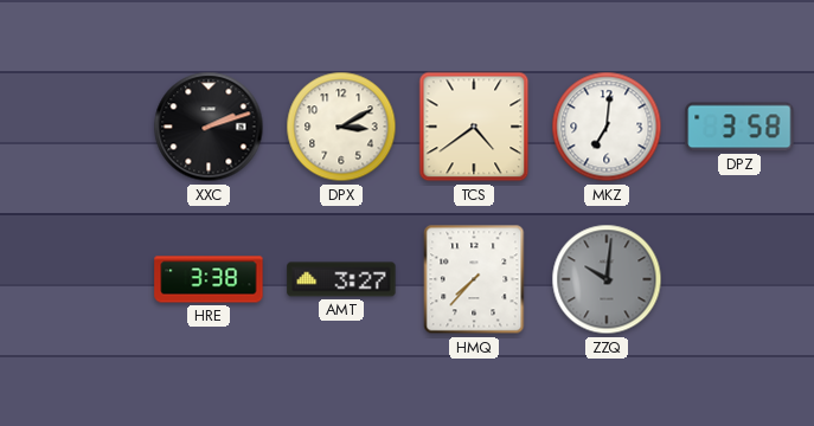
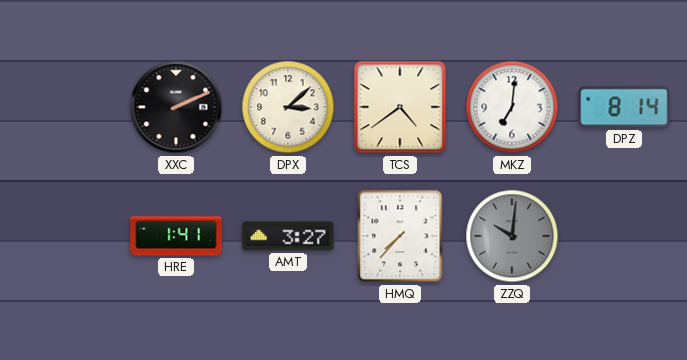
XXC: 2:12 -> 2:11
DPX: 3:10 -> 3:08
DPZ: 3:58 -> 8:14
HRE: 3:38 -> 1:41
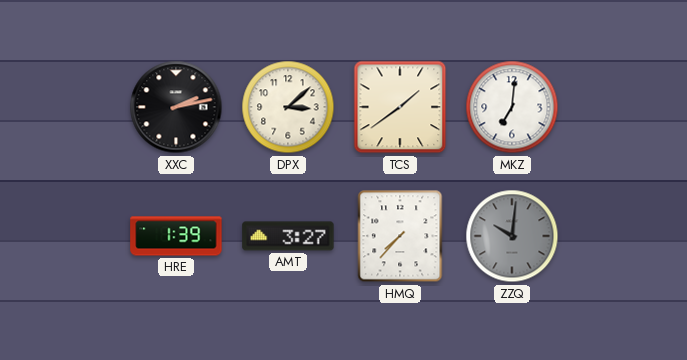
XXC: 2:11 -> 2:13
TCS: 4:39 -> 1:39
DPZ: 8:14 -> none
HRE: 1:41 -> 1:39
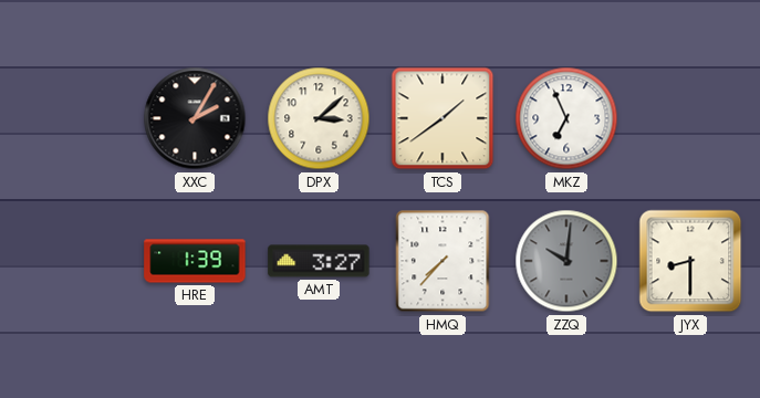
XXC: 2:13 -> 2:05
MKZ: 7:01 -> 6:56
JYX: none -> 8:30
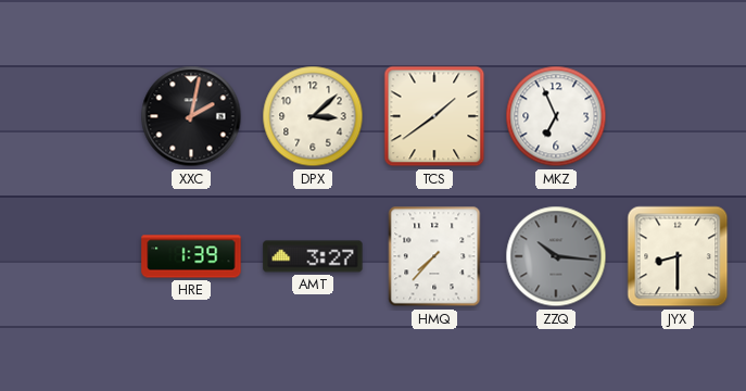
XXC: 2:05 -> 2:02
ZZQ: 10:01 -> 10:16
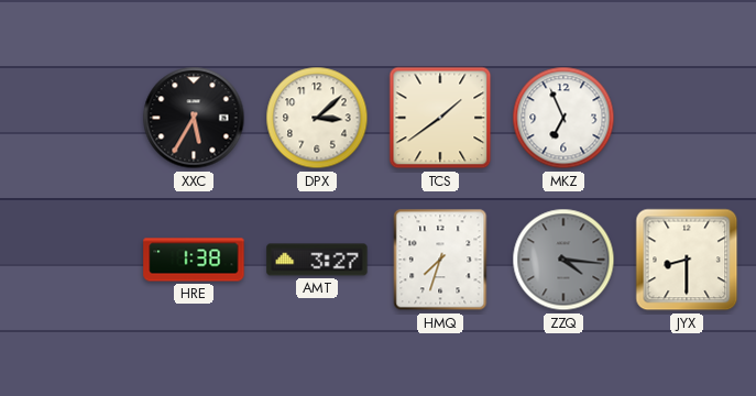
XXC: 2:02 -> 5:35
HRE: 1:39 -> 1:38
HMQ: 7:37 -> 7:33
ZZQ: 10:16 -> 4:16
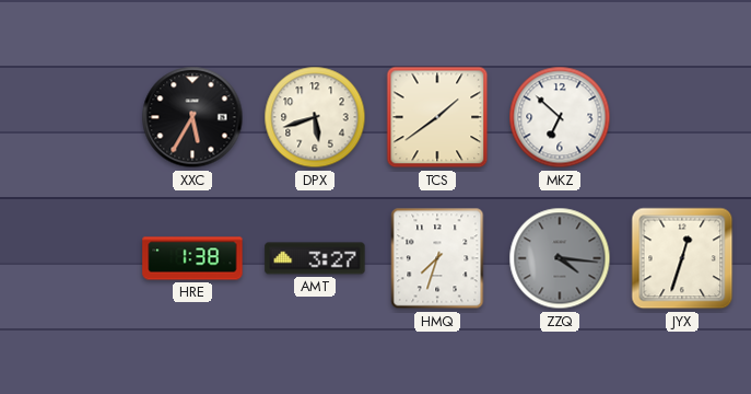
DPX: 3:08 -> 5:42
MKZ: 6:56 -> 6:52
JYX: 8:30 -> 12:33
